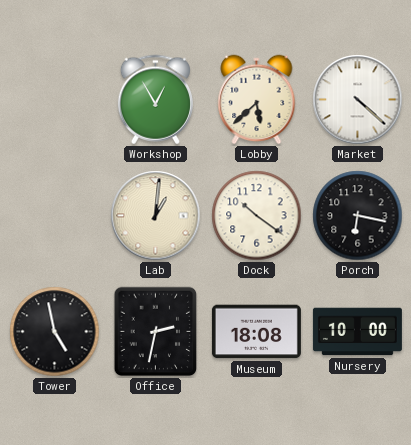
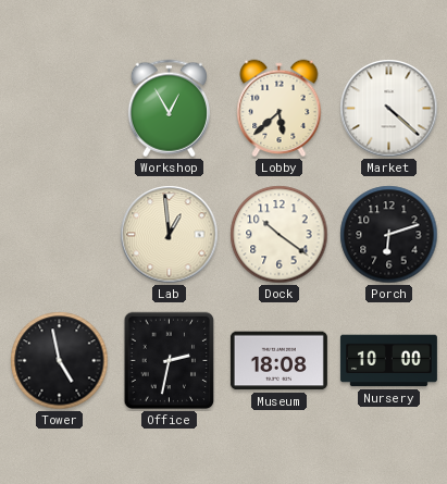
Lab: 1:01 -> 12:59
Porch: 6:17 -> 6:12
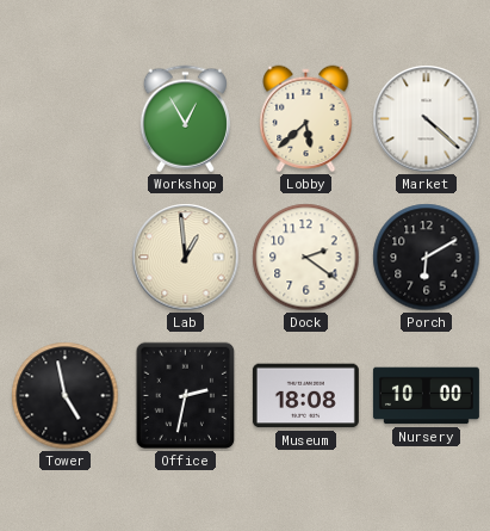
Dock: 10:21 -> 2:21
Porch: 6:12 -> 6:10
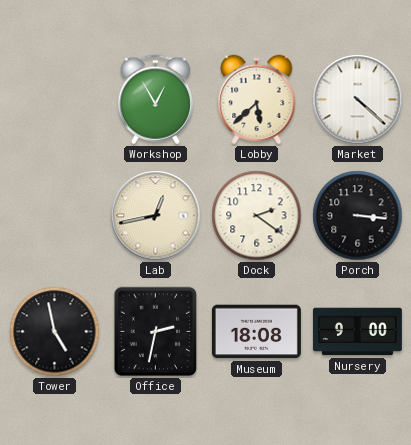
Lab: 12:59 -> 12:43
Porch: 6:10 -> 3:16
Nursery: 10:00 -> 9:00
